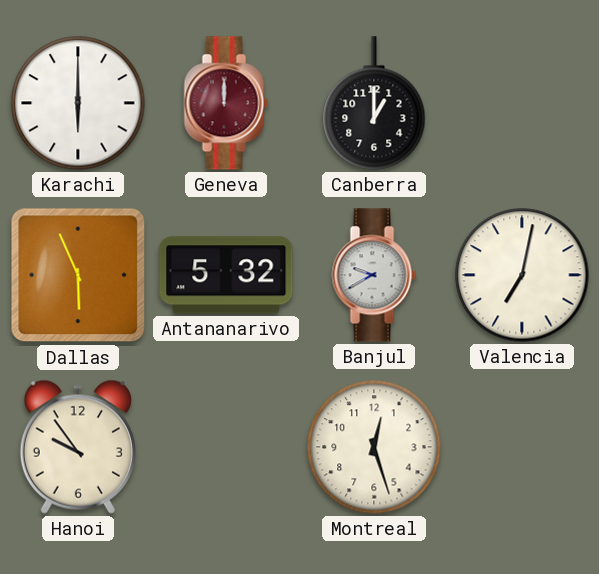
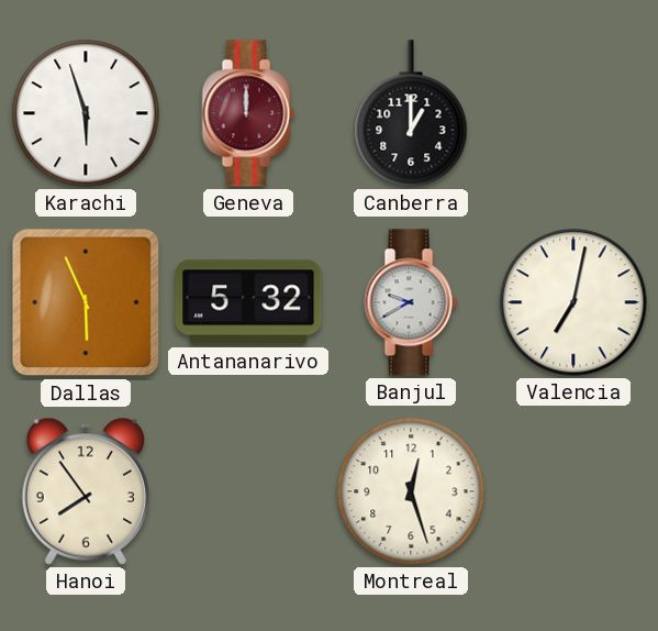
Karachi: 6:00 -> 5:57
Hanoi: 9:54 -> 7:54
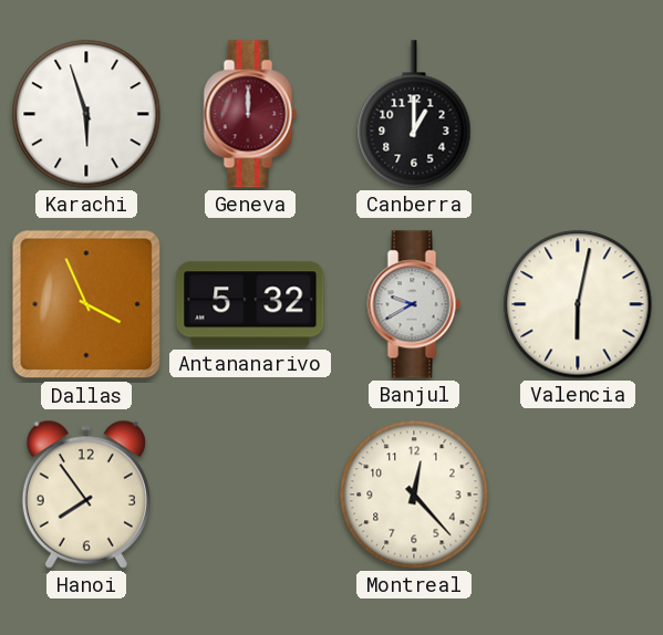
Dallas: 5:56 -> 3:56
Valencia: 7:02 -> 6:02
Montreal: 12:27 -> 12:23
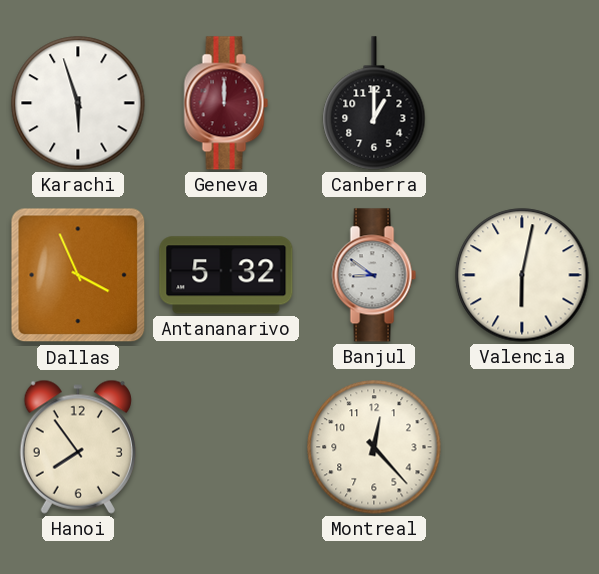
Banjul: 9:40 -> 8:51
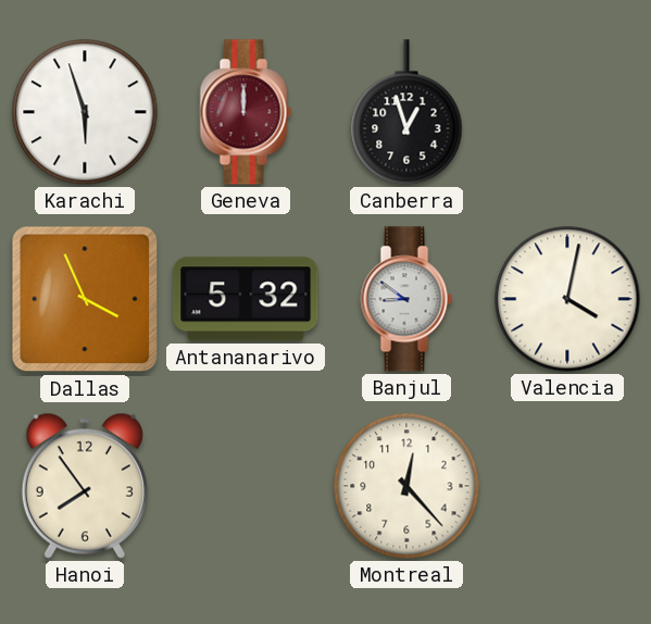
Canberra: 1:00 -> 12:57
Valencia: 6:02 -> 4:02
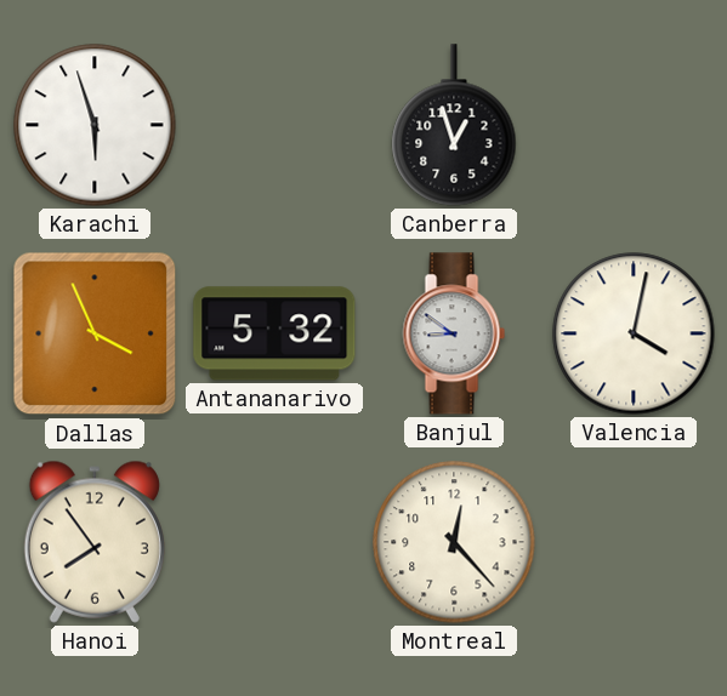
Geneva: 12:00 -> none
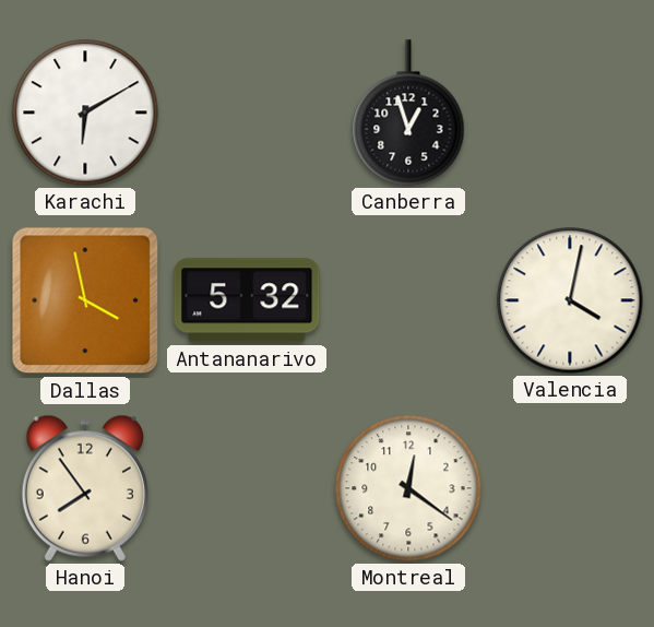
Karachi: 5:57 -> 6:10
Dallas: 3:56 -> 3:58
Banjul: 8:51 -> none
Montreal: 12:23 -> 12:21
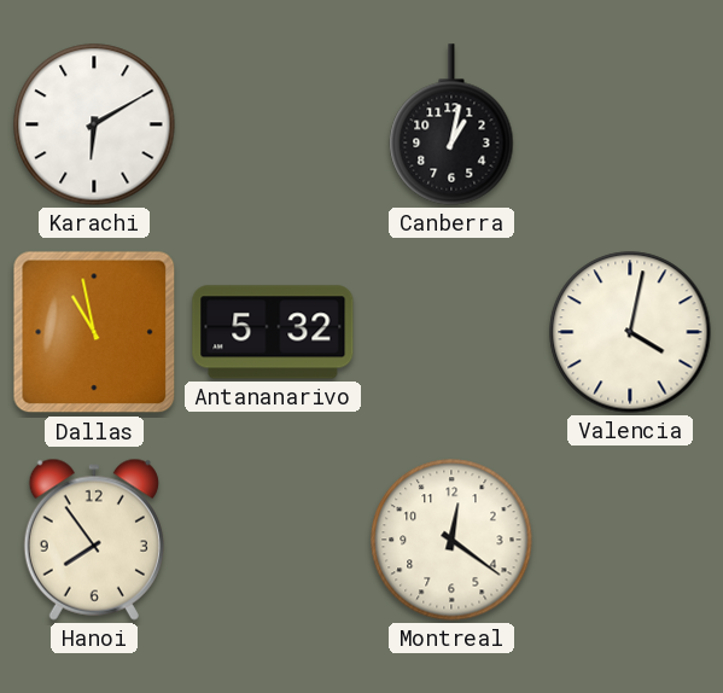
Canberra: 12:57 -> 1:02
Dallas: 3:58 -> 10:58
